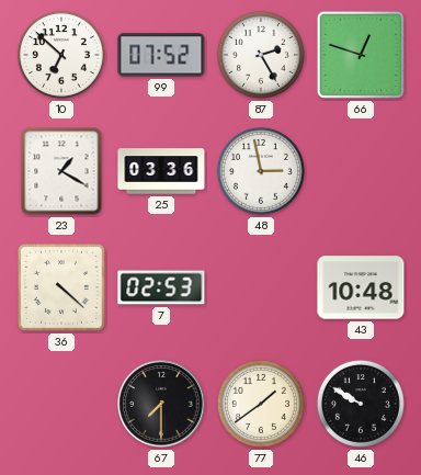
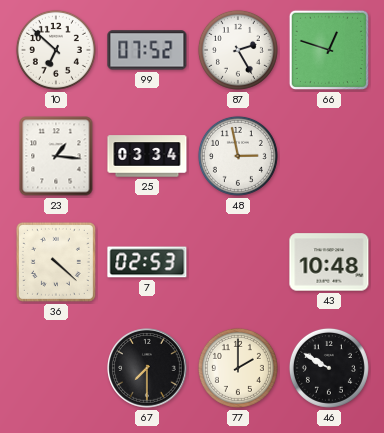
23: 1:20 -> 1:16
25: 03:36 -> 03:34
77: 1:39 -> 2:00
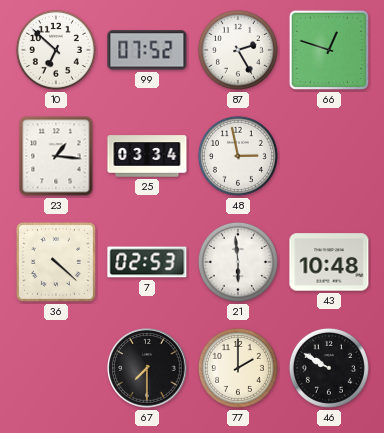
21: none -> 5:59
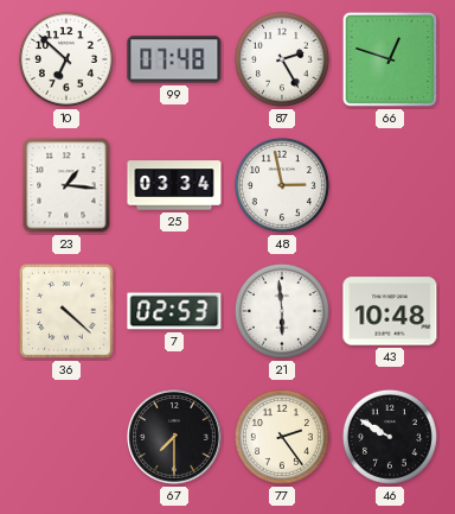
99: 07:52 -> 07:48
77: 2:00 -> 2:24
